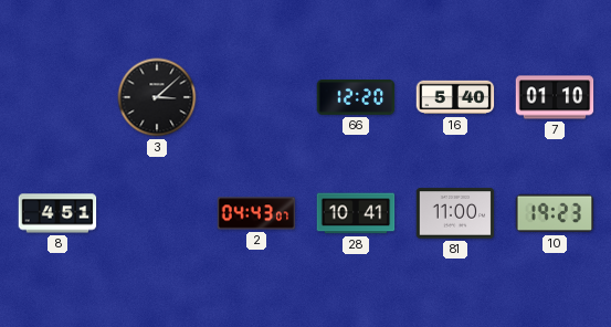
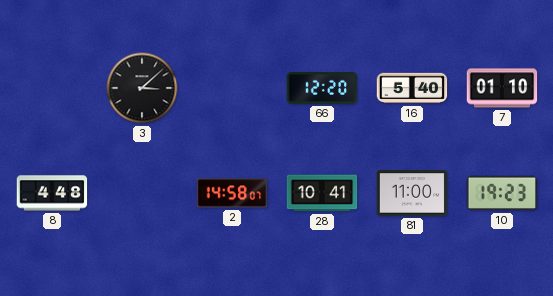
8: 4:51 -> 4:48
2: 04:43 -> 14:58
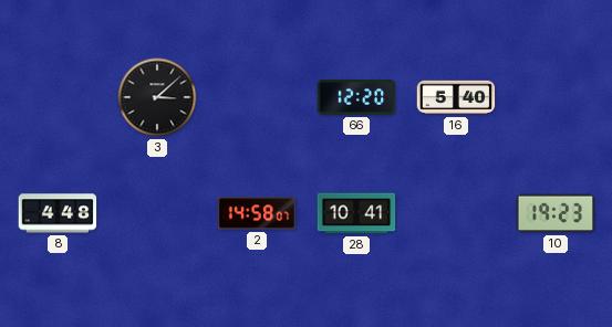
7: 01:10 -> none
81: 11:00 -> none
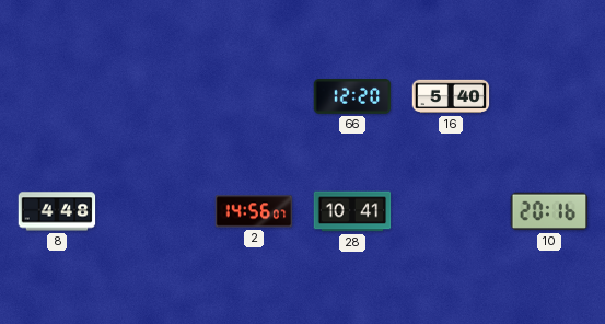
3: 3:08 -> none
2: 14:58 -> 14:56
10: 19:23 -> 20:16
